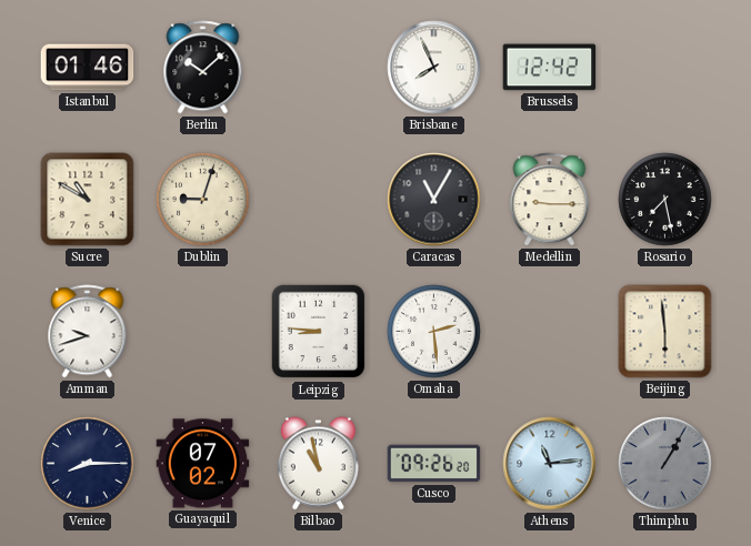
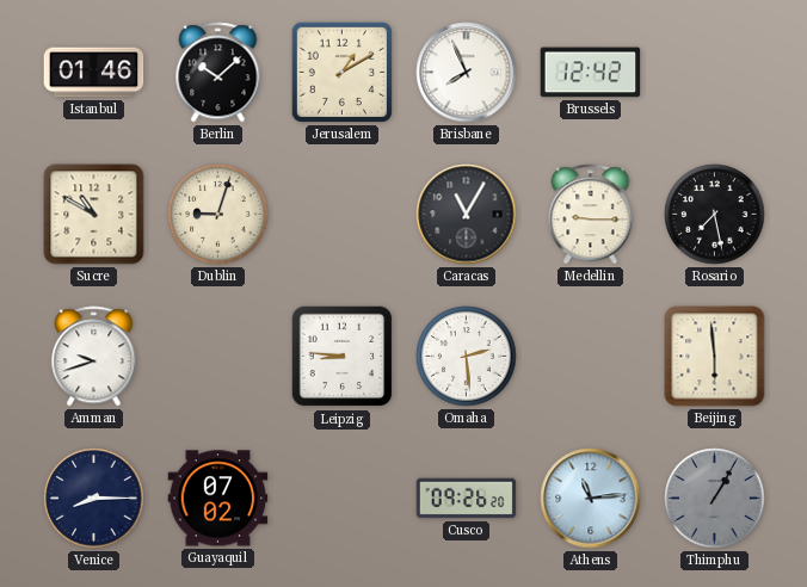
Jerusalem: none -> 1:10
Bilbao: 10:58 -> none
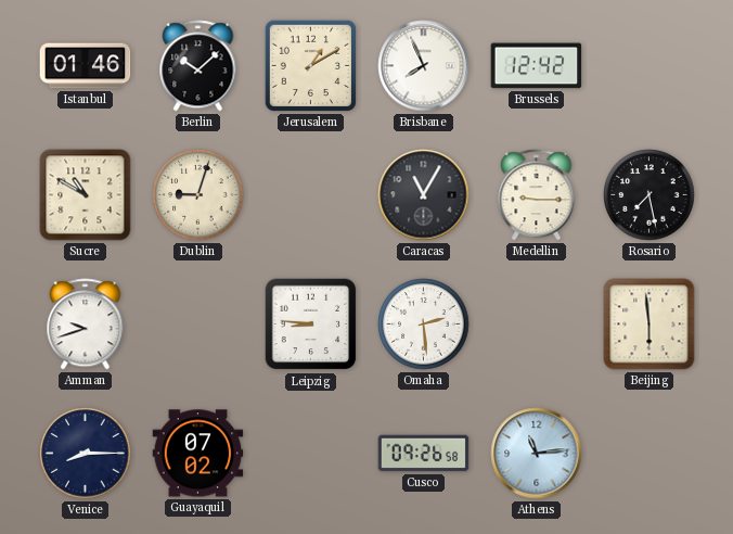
Cusco: 09:26:20 -> 09:26:58
Thimphu: 1:05 -> none
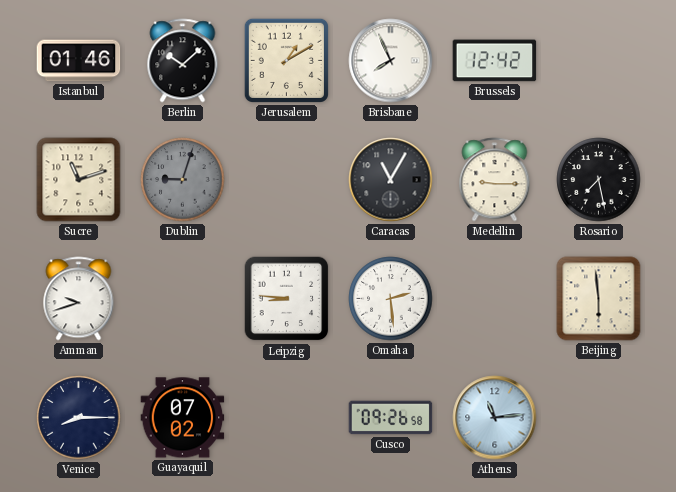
Sucre: 10:50 -> 11:12
Dublin dial: cream -> grey
